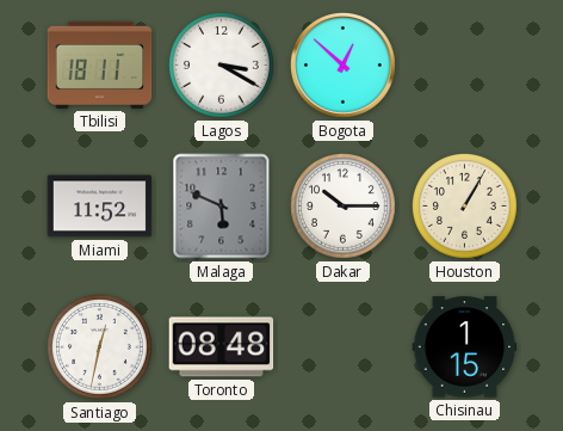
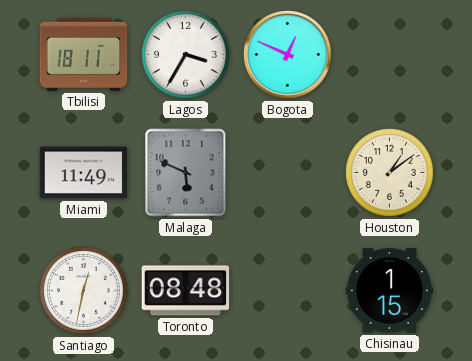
Lagos: 3:20 -> 3:35
Bogota: 12:52 -> 12:49
Miami: 11:52 -> 11:49
Dakar: 10:15 -> none
Houston: 1:05 -> 1:09
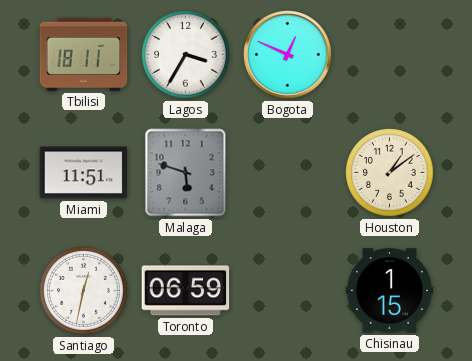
Miami: 11:49 -> 11:51
Malaga: 5:49 -> 5:48
Toronto: 08:48 -> 06:59
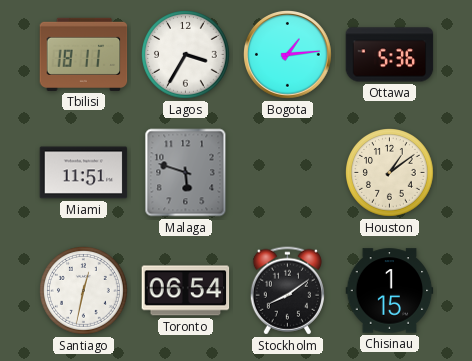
Bogota: 12:49 -> 1:14
Ottawa: none -> 5:36
Toronto: 06:59 -> 06:54
Stockholm: none -> 8:09
